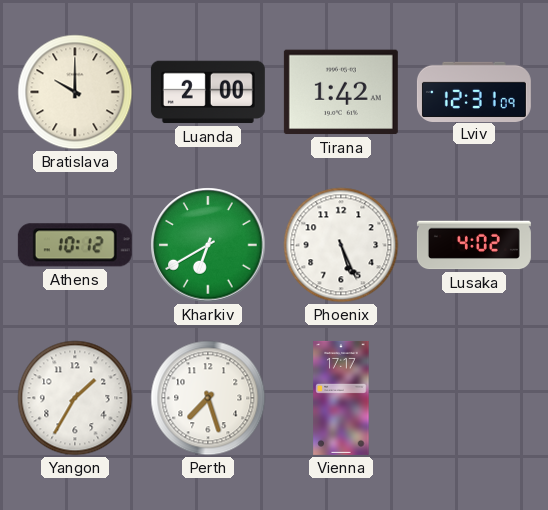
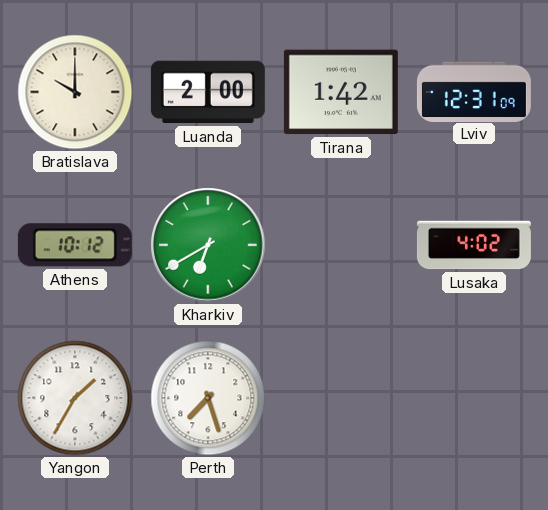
Phoenix: 5:26 -> none
Vienna: 17:17 -> none
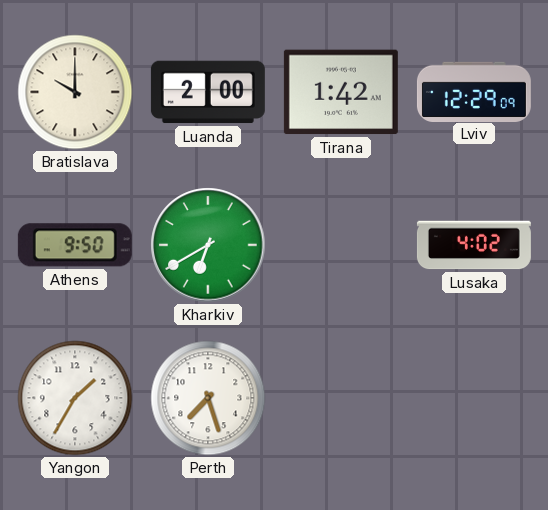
Lviv: 12:31 -> 12:29
Athens: 10:12 -> 9:50
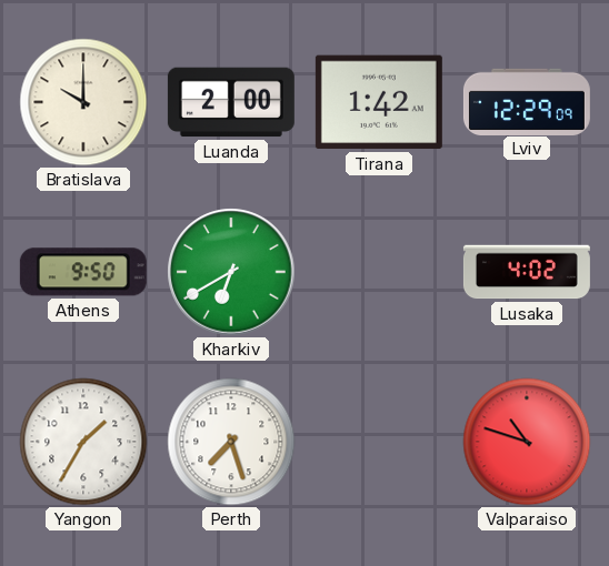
Valparaiso: none -> 10:48
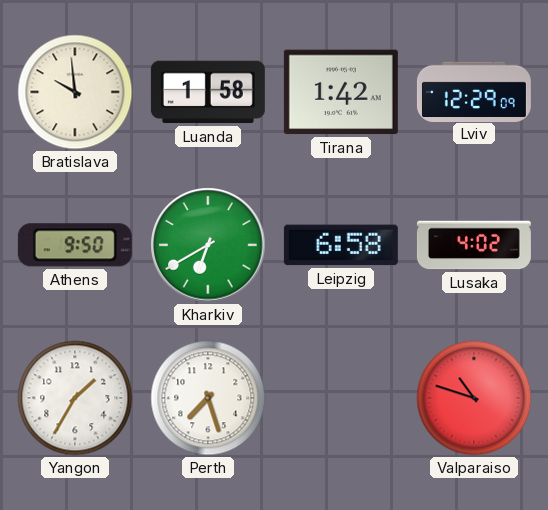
Bratislava: 10:00 -> 9:59
Luanda: 2:00 -> 1:58
Leipzig: none -> 6:58
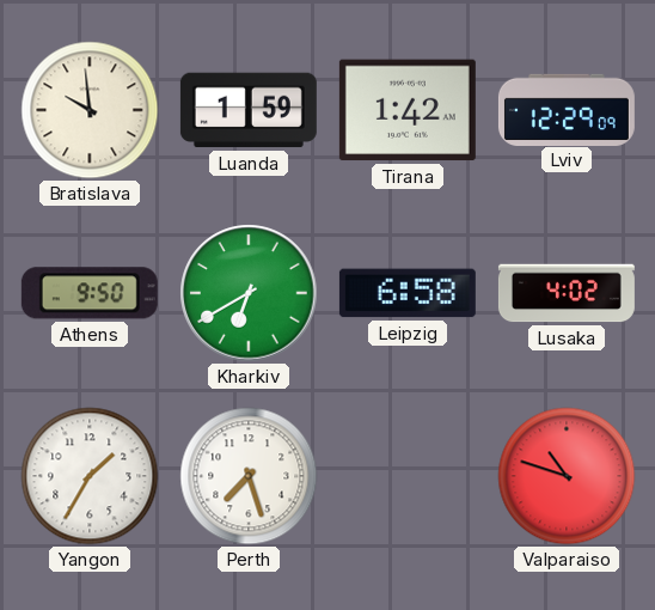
Luanda: 1:58 -> 1:59
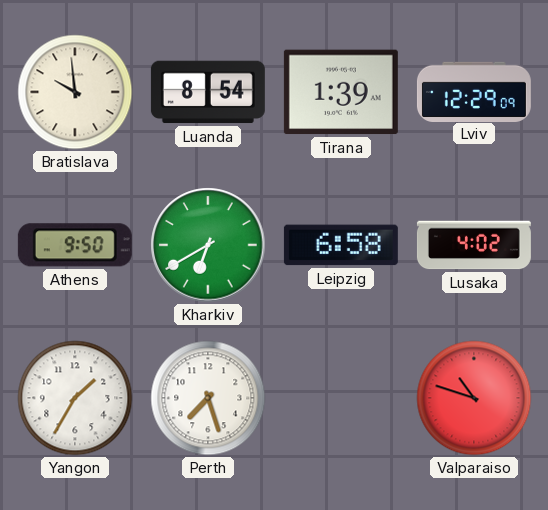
Luanda: 1:59 -> 8:54
Tirana: 1:42 -> 1:39
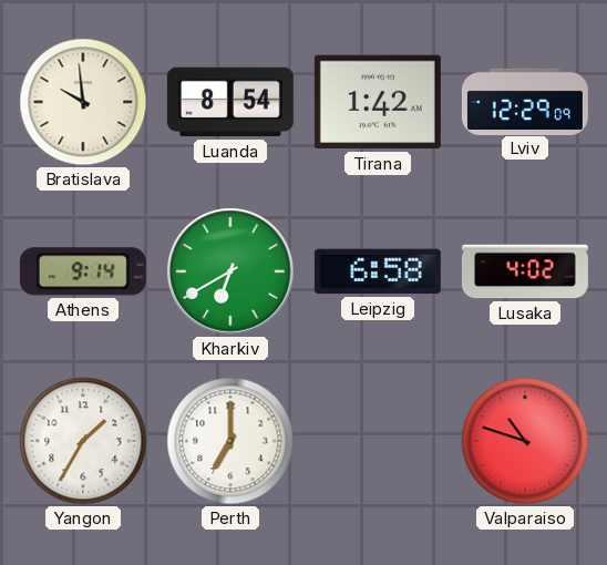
Tirana: 1:39 -> 1:42
Athens: 9:50 -> 9:14
Perth: 7:27 -> 7:00
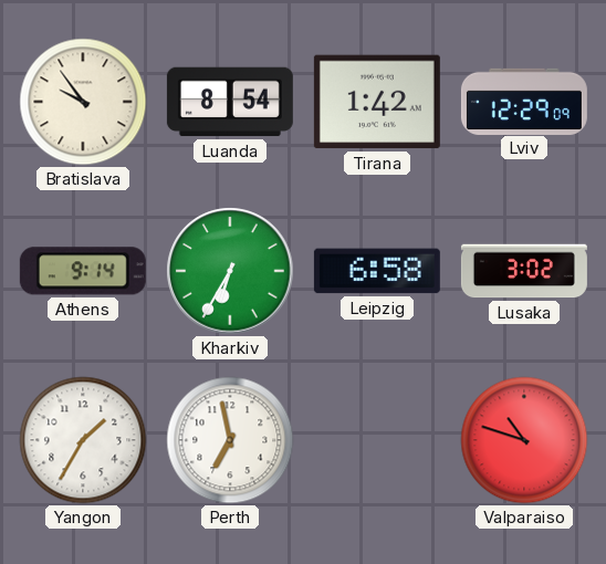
Bratislava: 9:59 -> 9:54
Kharkiv: 6:40 -> 6:35
Lusaka: 4:02 -> 3:02
Perth: 7:00 -> 6:58
